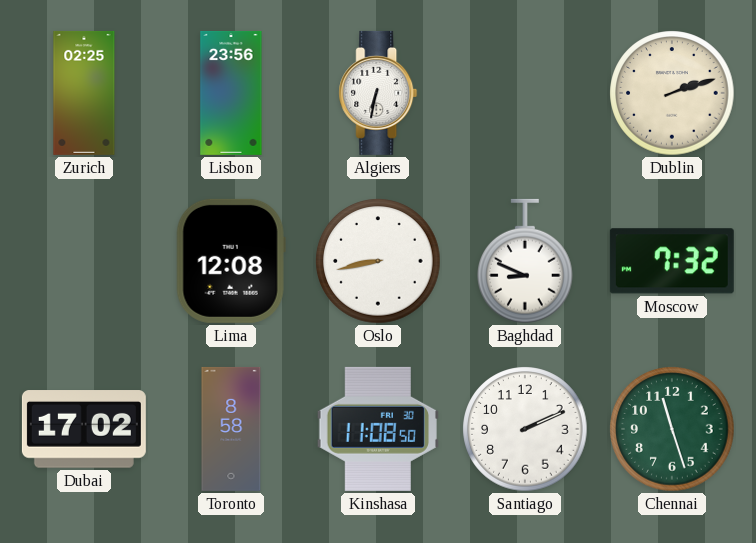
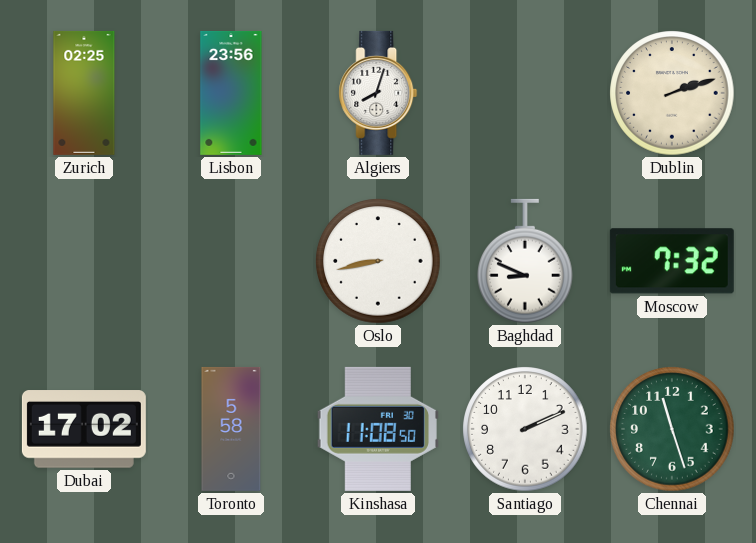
Algiers: 6:32 -> 8:03
Lima: 12:08 -> none
Toronto: 8:58 -> 5:58
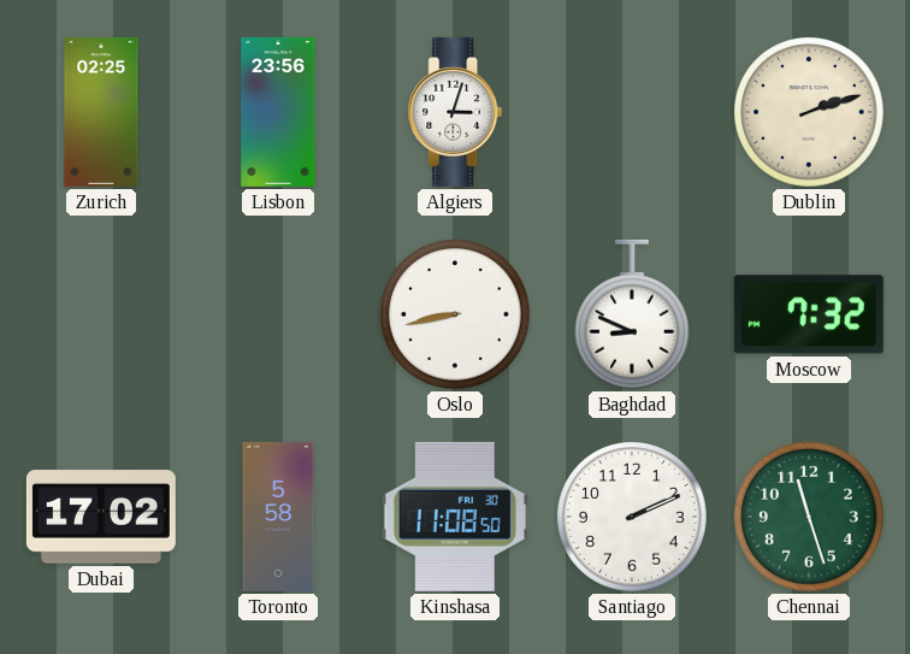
Algiers: 8:03 -> 3:03
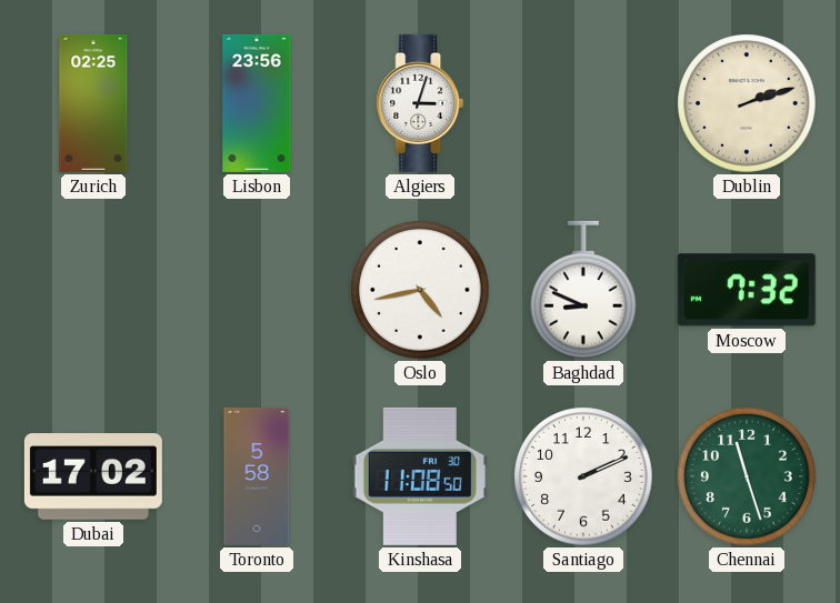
Oslo: 8:43 -> 4:43
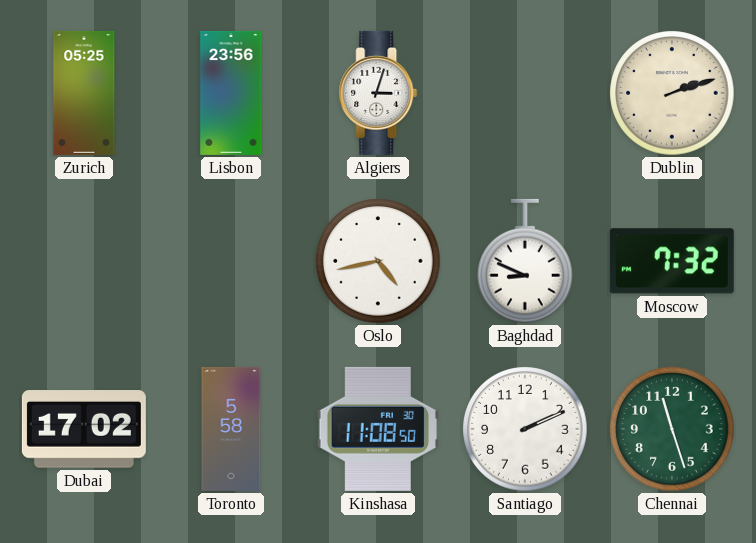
Zurich: 02:25 -> 05:25
